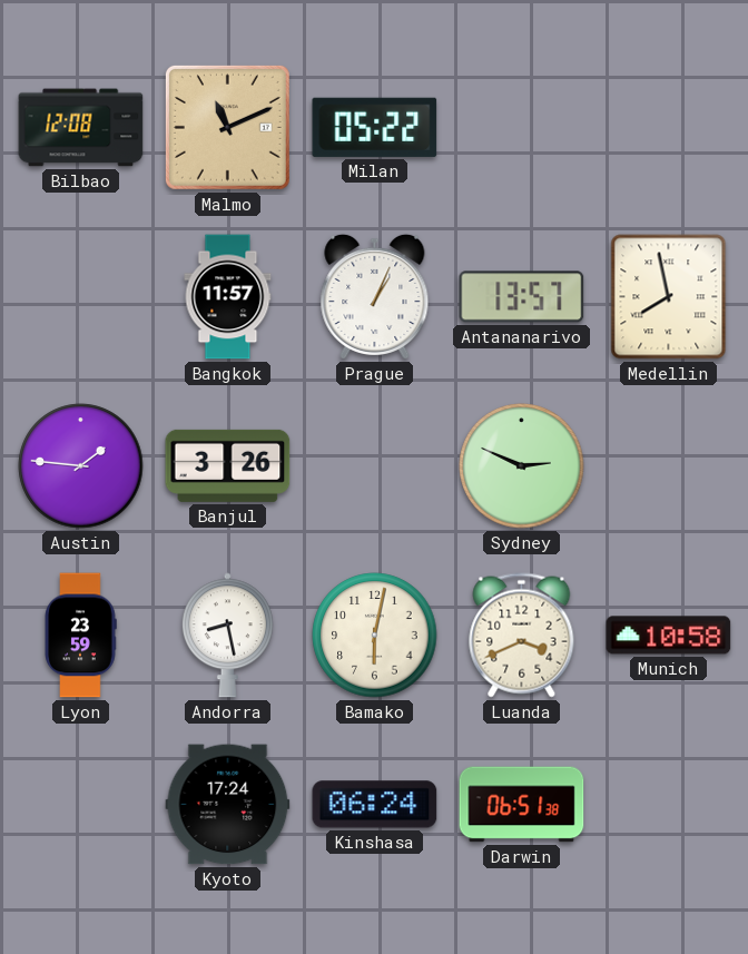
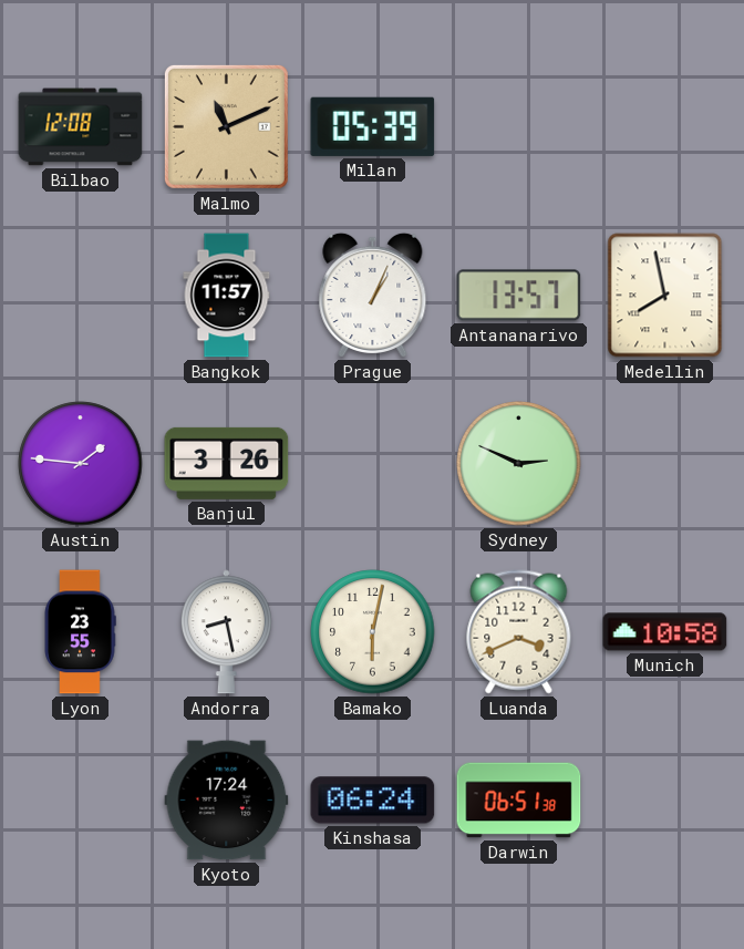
Milan: 05:22 -> 05:39
Lyon: 23:59 -> 23:55
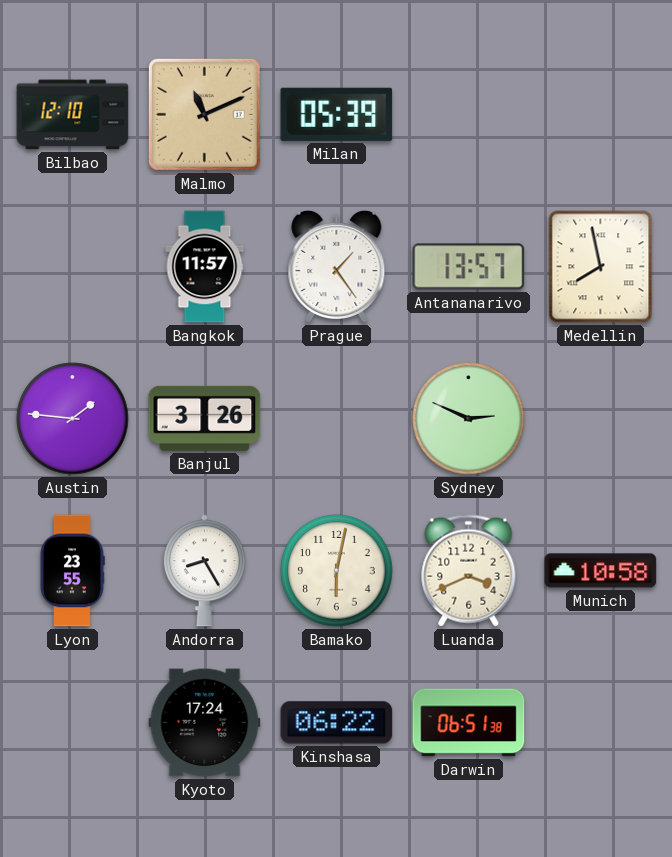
Bilbao: 12:08 -> 12:10
Prague: 1:04 -> 1:24
Andorra: 8:28 -> 8:25
Kinshasa: 06:24 -> 06:22
